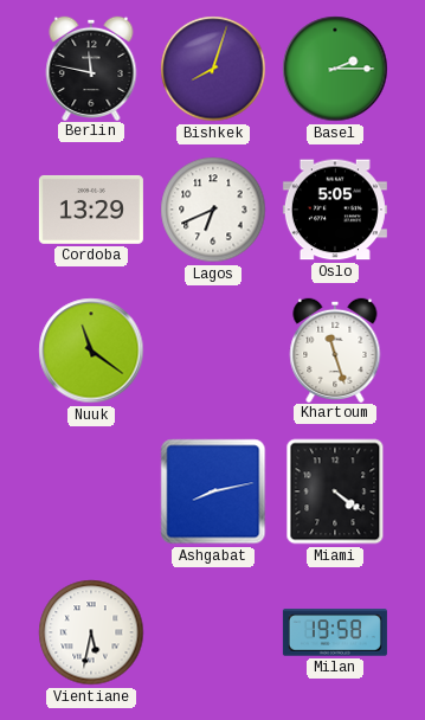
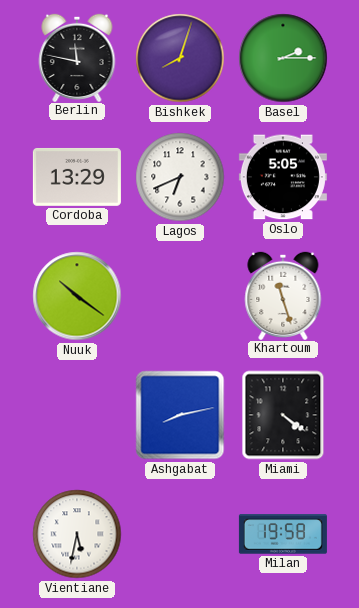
Nuuk: 11:21 -> 10:21
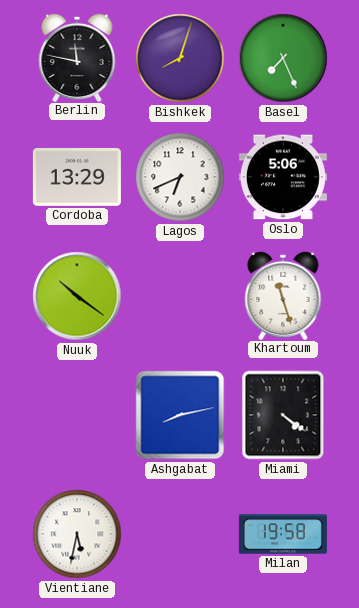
Basel: 2:15 -> 7:26
Oslo: 5:05 -> 5:06
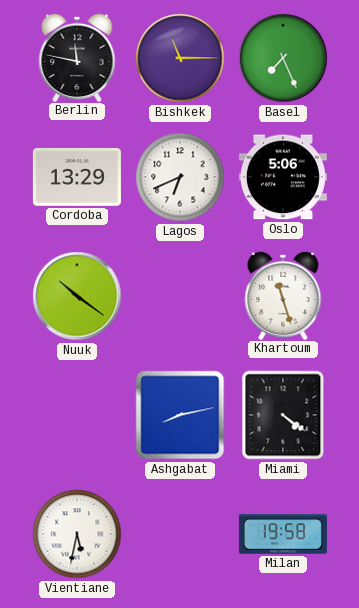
Bishkek: 8:03 -> 11:15
